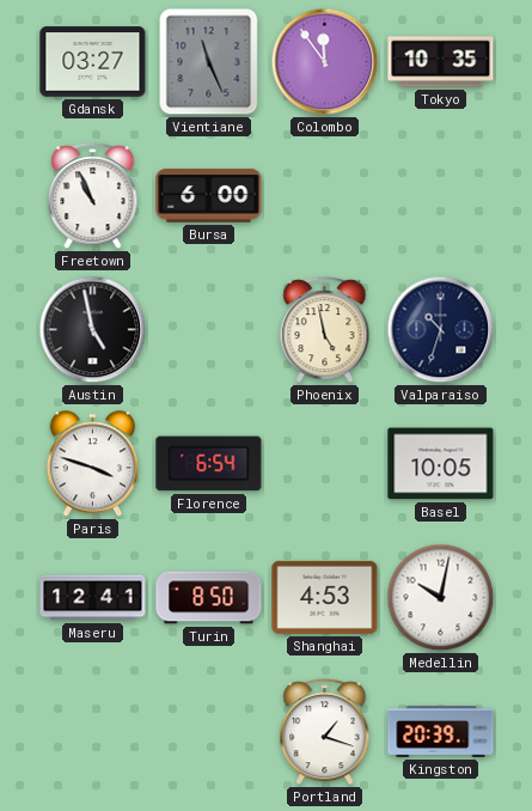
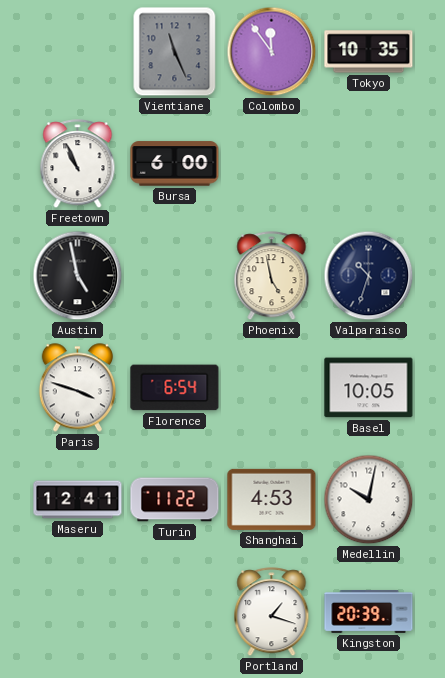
Gdansk: 03:27 -> none
Turin: 8:50 -> 11:22
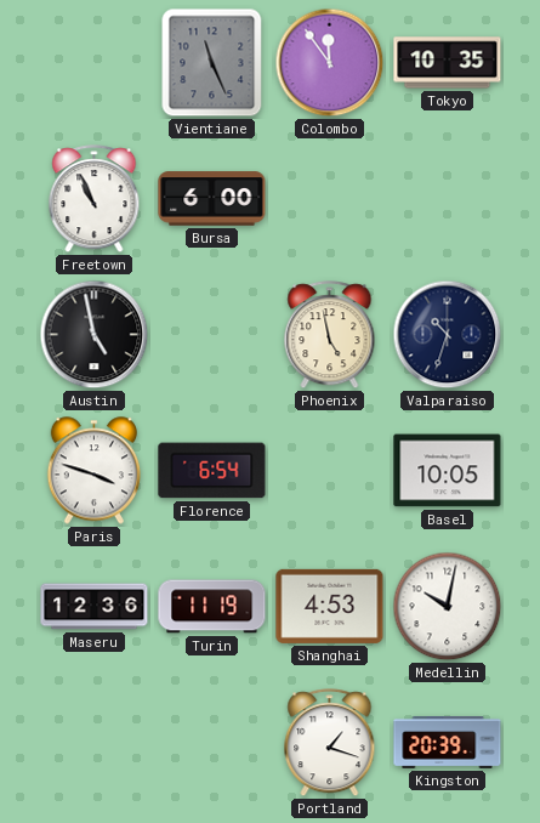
Maseru: 12:41 -> 12:36
Turin: 11:22 -> 11:19
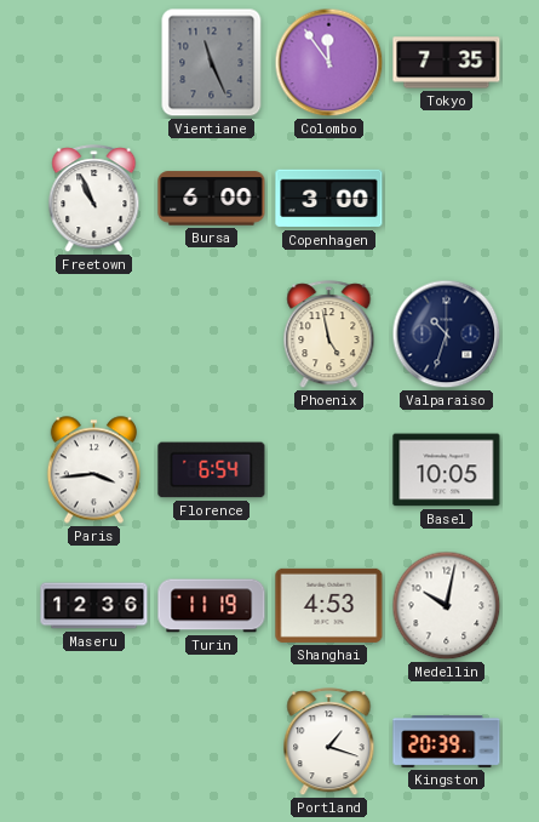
Tokyo: 10:35 -> 7:35
Copenhagen: none -> 3:00
Austin: 4:58 -> none
Paris: 3:48 -> 3:44
